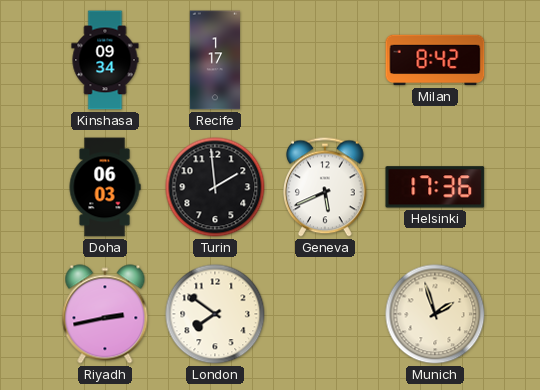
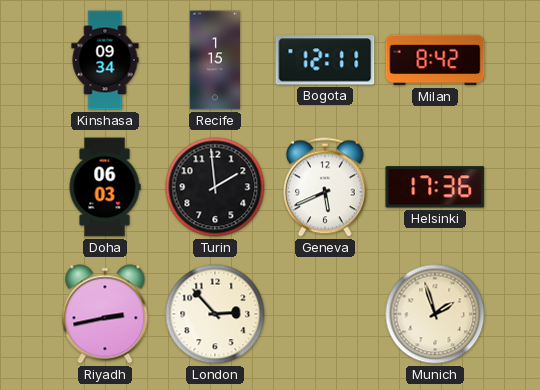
Recife: 1:17 -> 1:15
Bogota: none -> 12:11
London: 7:51 -> 2:53
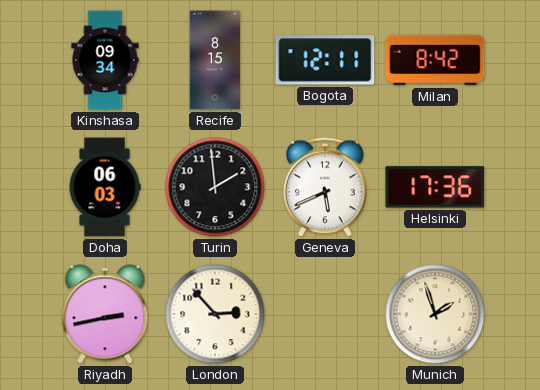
Recife: 1:15 -> 8:15
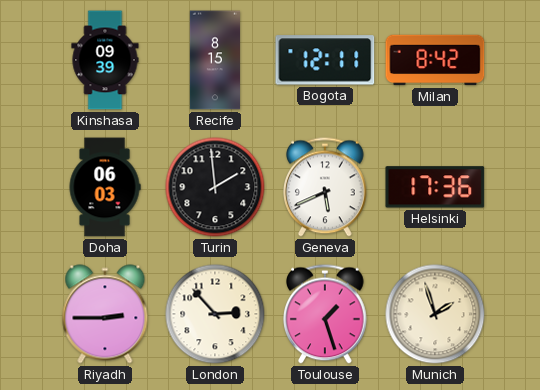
Kinshasa: 09:34 -> 09:39
Riyadh: 2:43 -> 2:45
Toulouse: none -> 1:27
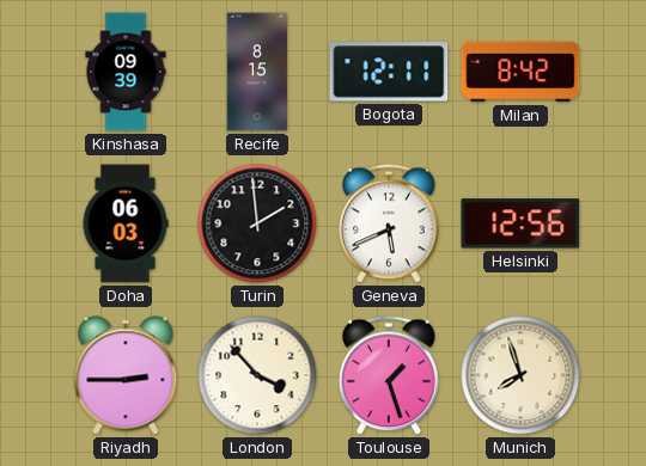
Helsinki: 17:36 -> 12:56
London: 2:53 -> 3:53
Munich: 1:57 -> 7:57
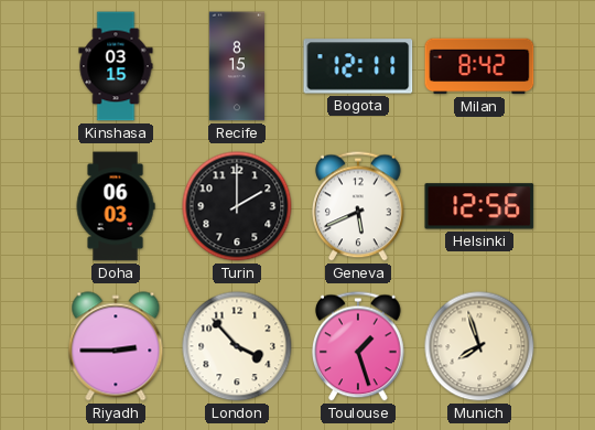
Kinshasa: 09:39 -> 03:15
Turin: 1:59 -> 2:00
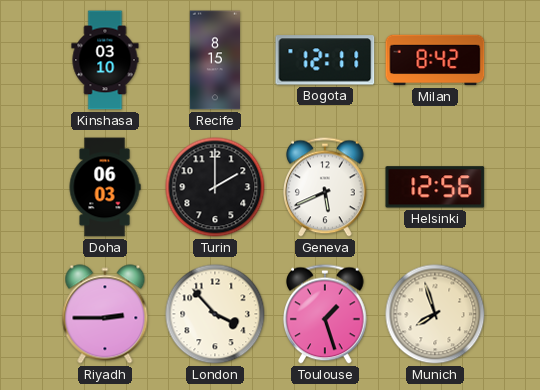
Kinshasa: 03:15 -> 03:10
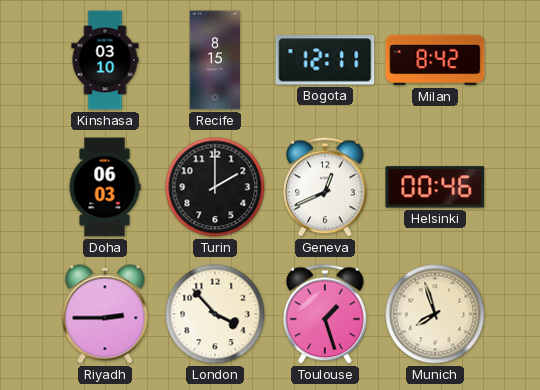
Geneva: 5:41 -> 12:41
Helsinki: 12:56 -> 00:46
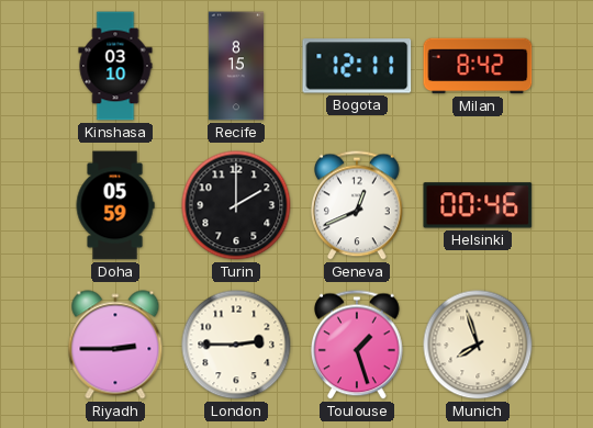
Doha: 06:03 -> 05:59
London: 3:53 -> 2:45
